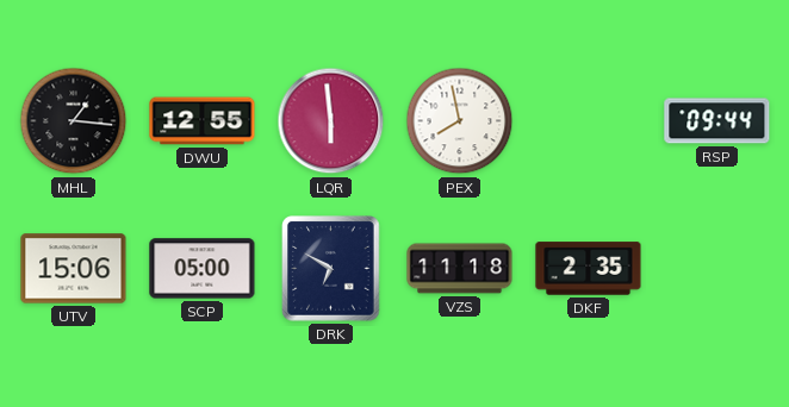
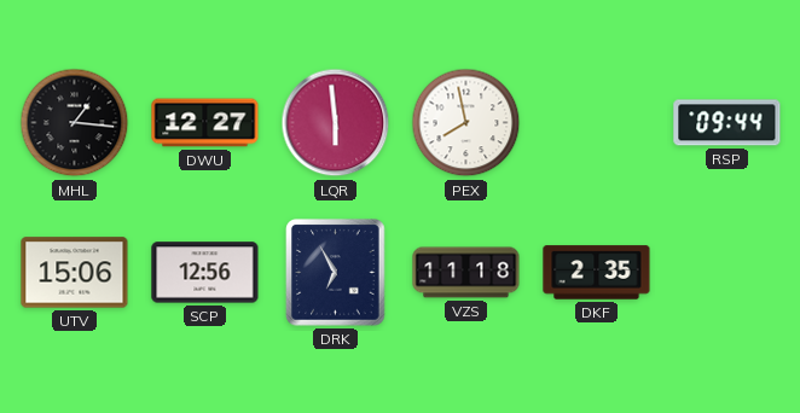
DWU: 12:55 -> 12:27
SCP: 05:00 -> 12:56
DRK: 6:50 -> 6:55
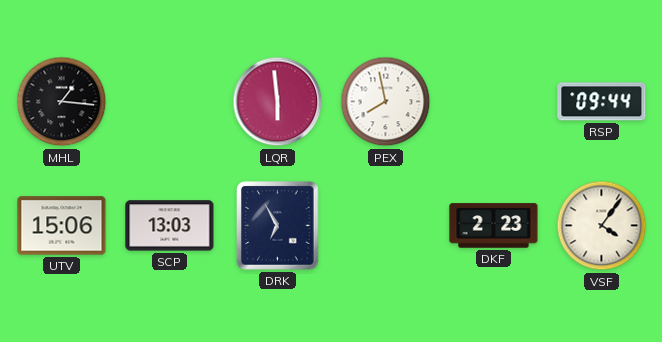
DWU: 12:27 -> none
SCP: 12:56 -> 13:03
VZS: 11:18 -> none
DKF: 2:35 -> 2:23
VSF: none -> 4:06
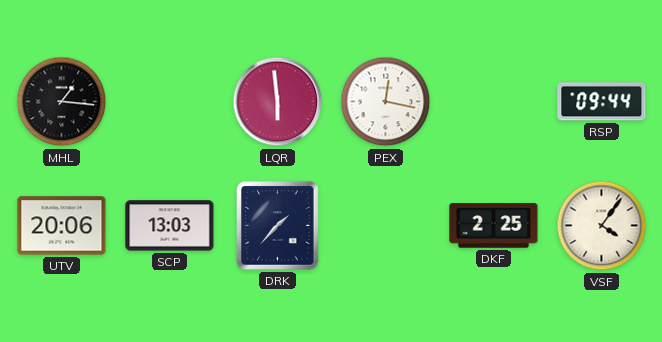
PEX: 7:58 -> 12:17
UTV: 15:06 -> 20:06
DRK: 6:55 -> 1:37
DKF: 2:23 -> 2:25
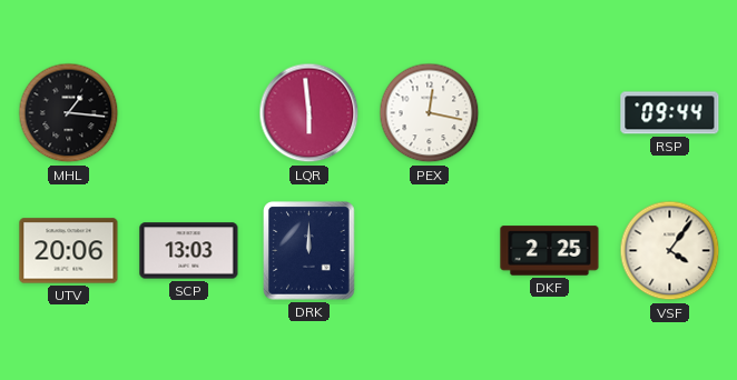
DRK: 1:37 -> 12:00
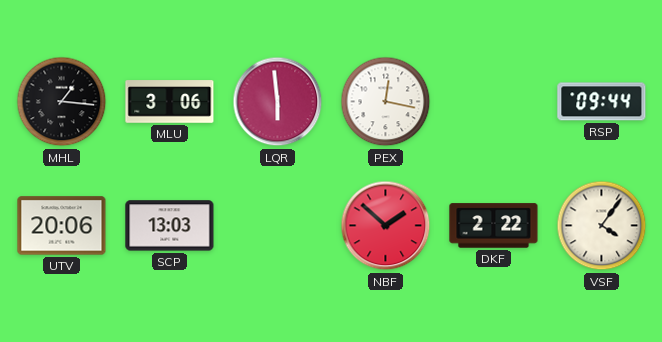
MLU: none -> 3:06
DRK: 12:00 -> none
NBF: none -> 1:52
DKF: 2:25 -> 2:22
